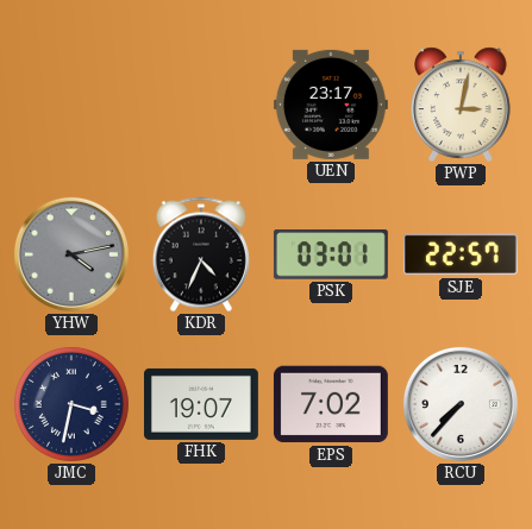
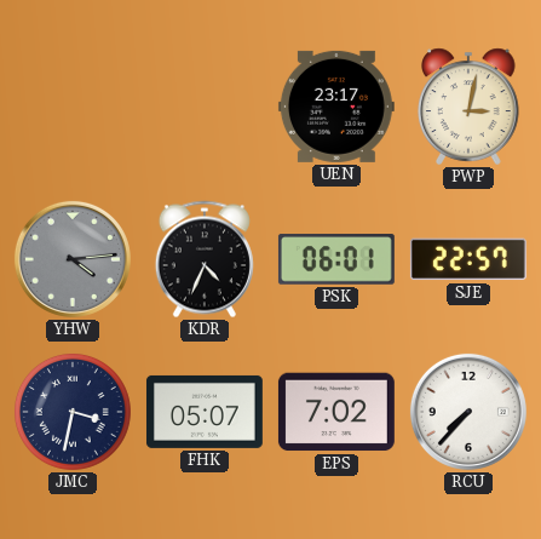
YHW: 4:13 -> 4:14
PSK: 03:01 -> 06:01
FHK: 19:07 -> 05:07
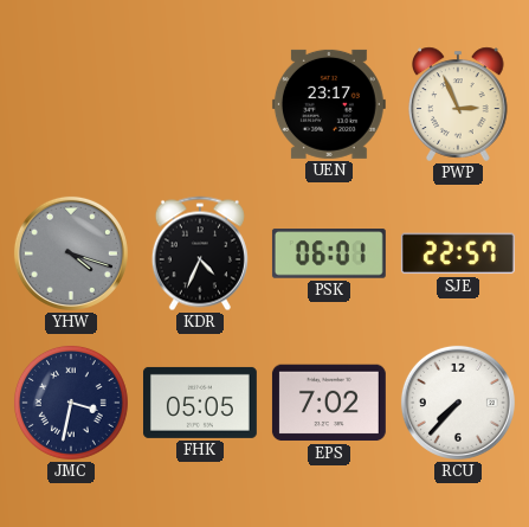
PWP: 3:02 -> 2:56
YHW: 4:14 -> 4:18
FHK: 05:07 -> 05:05
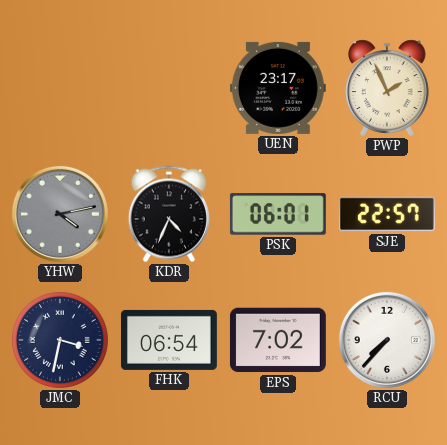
PWP: 2:56 -> 1:56
YHW: 4:18 -> 4:13
FHK: 05:05 -> 06:54
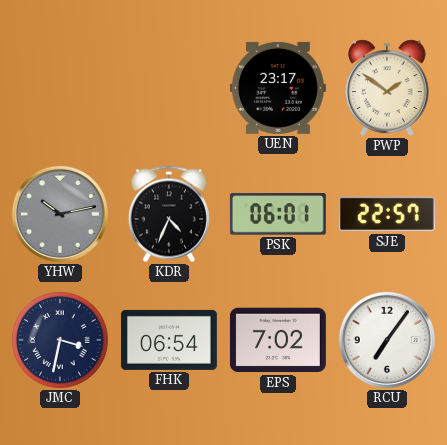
PWP: 1:56 -> 1:51
YHW: 4:13 -> 10:13
RCU: 7:37 -> 7:06
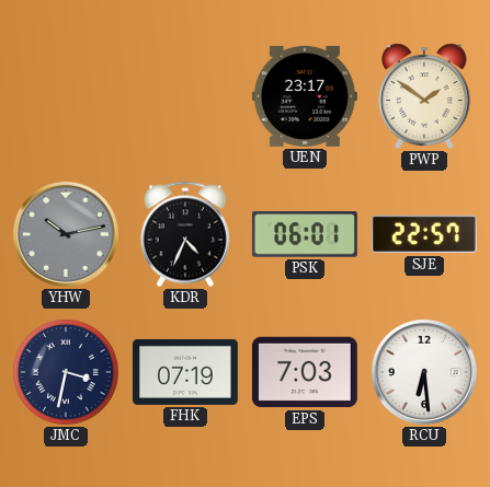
FHK: 06:54 -> 07:19
EPS: 7:02 -> 7:03
RCU: 7:06 -> 6:29
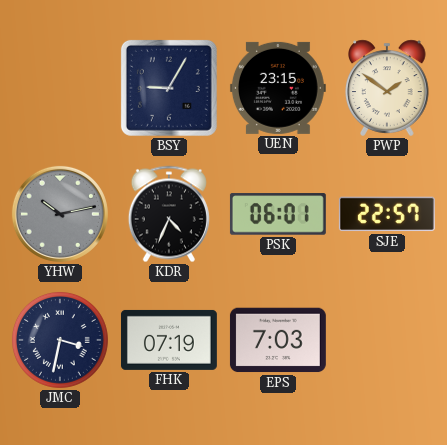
BSY: none -> 9:05
UEN: 23:17 -> 23:15
RCU: 6:29 -> none
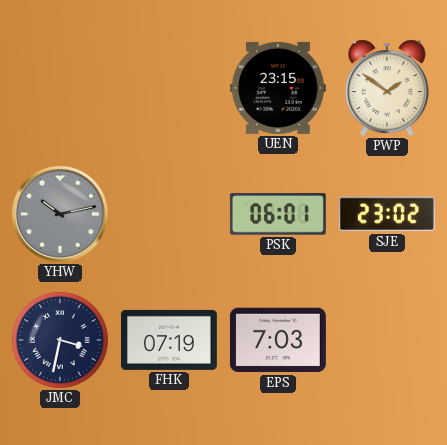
BSY: 9:05 -> none
KDR: 4:34 -> none
SJE: 22:57 -> 23:02
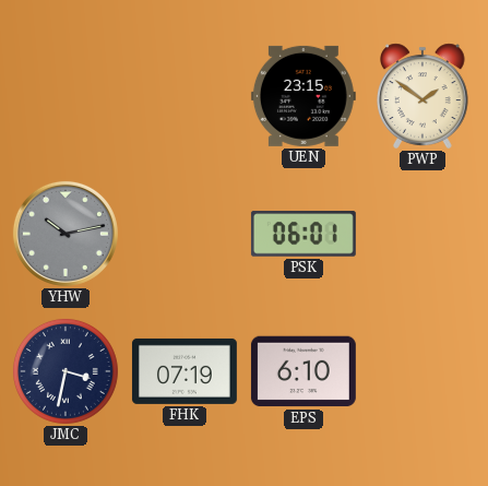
SJE: 23:02 -> none
EPS: 7:03 -> 6:10
